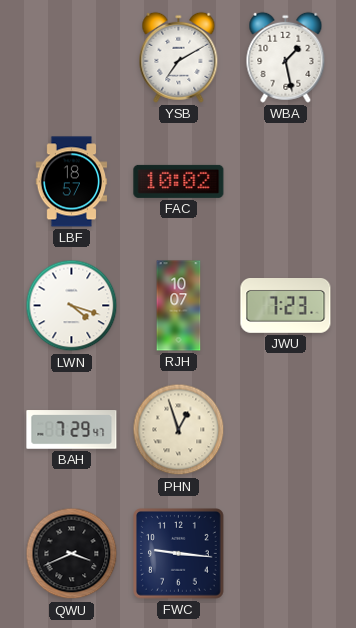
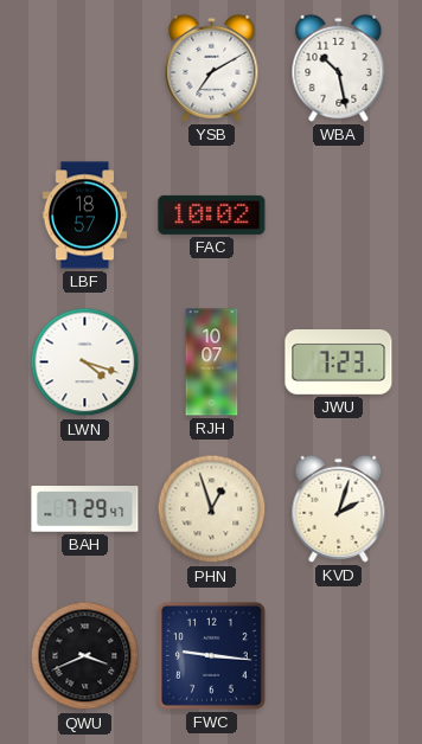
WBA: 1:28 -> 10:28
KVD: none -> 2:03
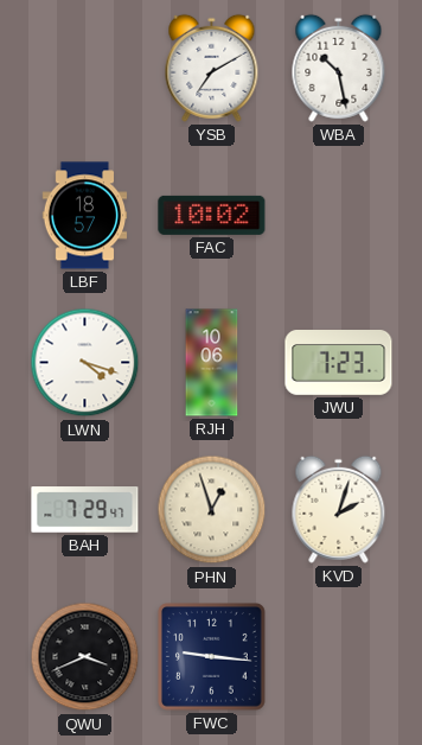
RJH: 10:07 -> 10:06
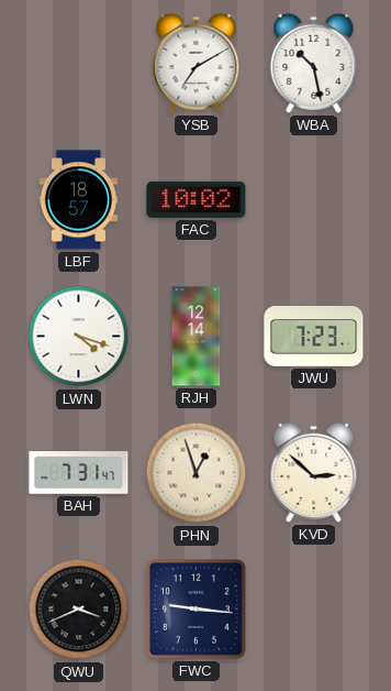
RJH: 10:06 -> 12:14
BAH: 7:29 -> 7:31
KVD: 2:03 -> 2:52
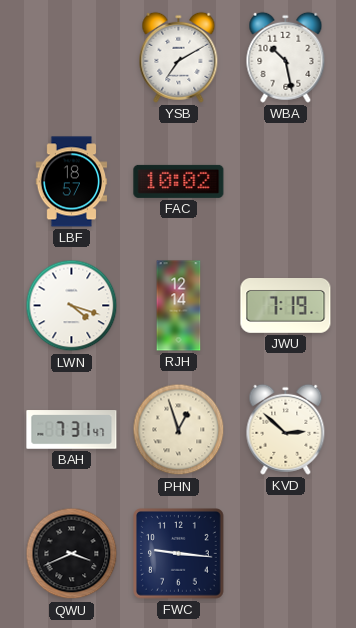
JWU: 7:23 -> 7:19
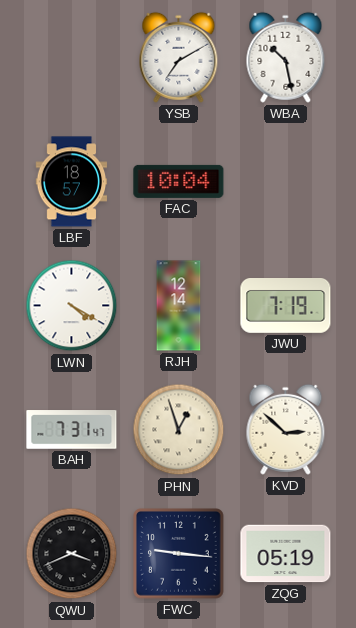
FAC: 10:02 -> 10:04
LWN: 4:18 -> 4:20
ZQG: none -> 05:19
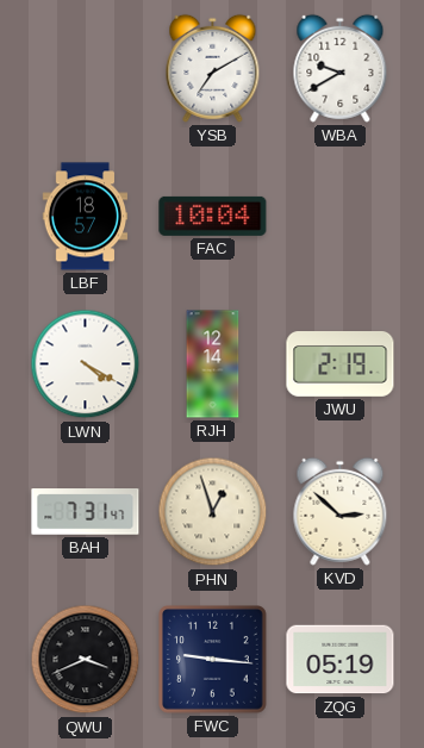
WBA: 10:28 -> 9:40
JWU: 7:19 -> 2:19
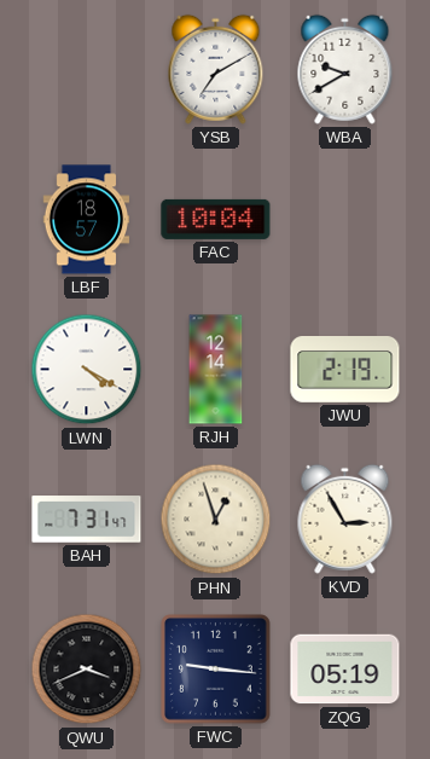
KVD: 2:52 -> 2:55
